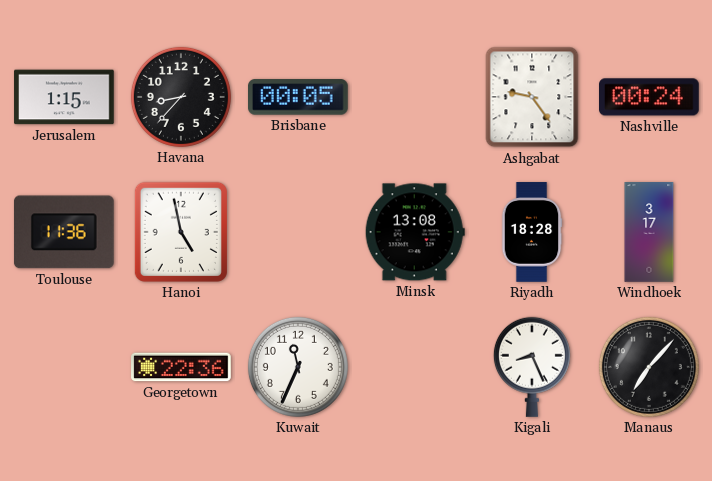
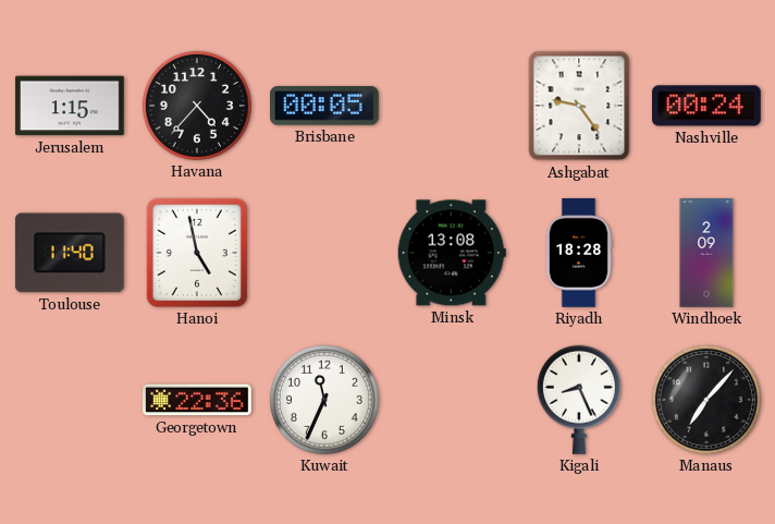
Havana: 8:37 -> 4:37
Toulouse: 11:36 -> 11:40
Windhoek: 3:17 -> 2:09
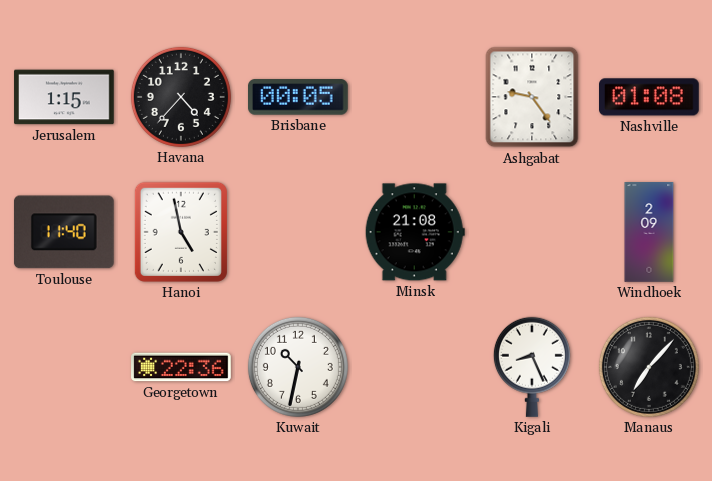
Nashville: 00:24 -> 01:08
Minsk: 13:08 -> 21:08
Riyadh: 18:28 -> none
Kuwait: 11:34 -> 10:32
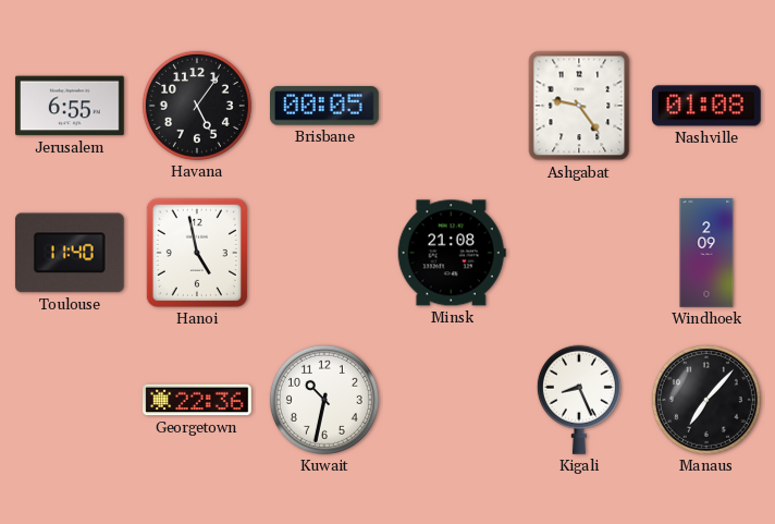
Jerusalem: 1:15 -> 6:55
Havana: 4:37 -> 5:06
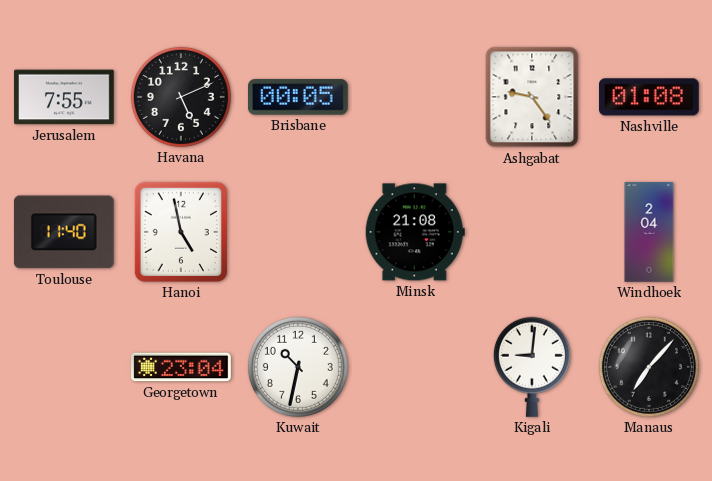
Jerusalem: 6:55 -> 7:55
Havana: 5:06 -> 5:11
Windhoek: 2:09 -> 2:04
Georgetown: 22:36 -> 23:04
Kigali: 8:26 -> 9:01
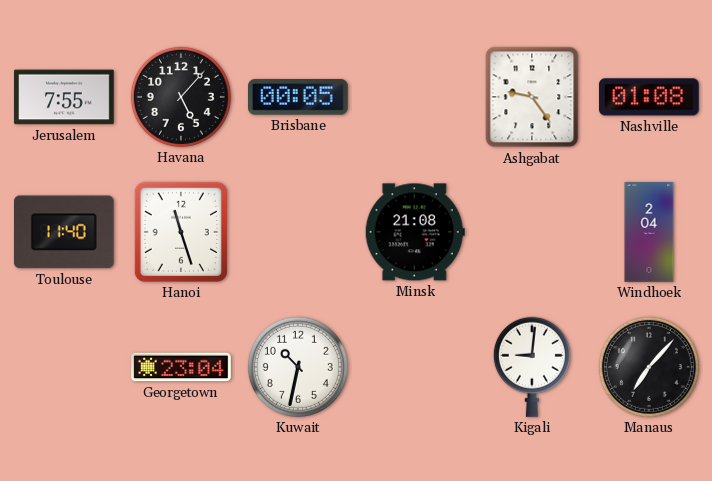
Havana: 5:11 -> 5:07
Hanoi: 4:58 -> 11:27
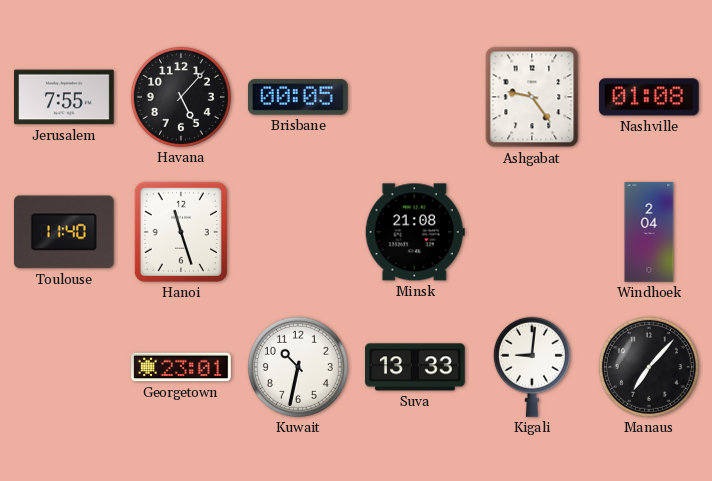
Georgetown: 23:04 -> 23:01
Suva: none -> 13:33
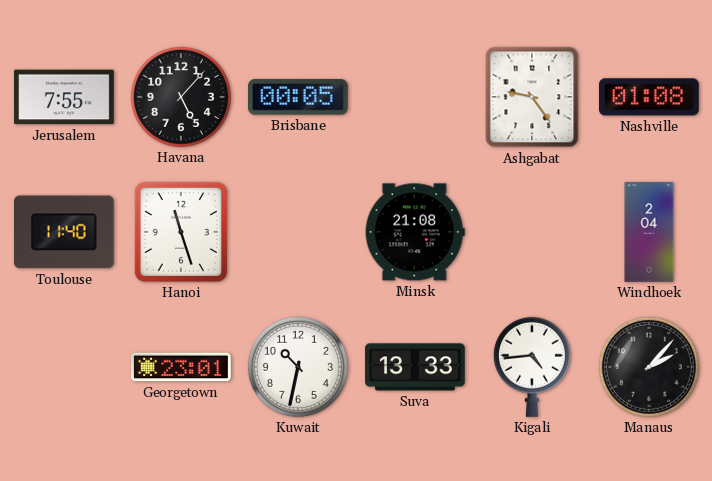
Kigali: 9:01 -> 4:44
Manaus: 7:07 -> 2:07
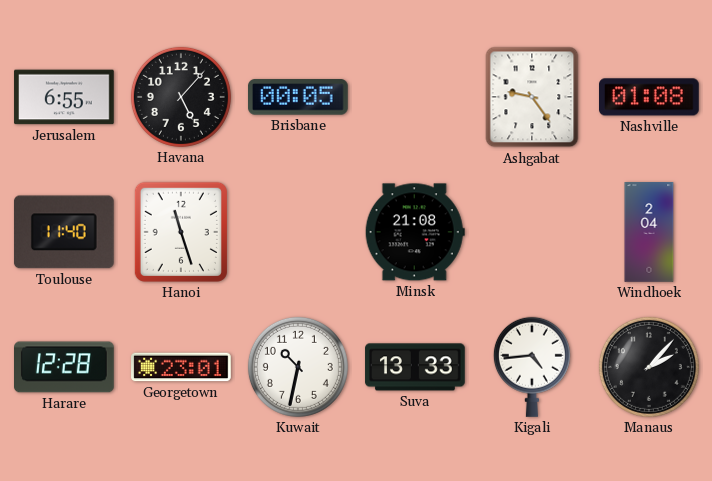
Jerusalem: 7:55 -> 6:55
Harare: none -> 12:28
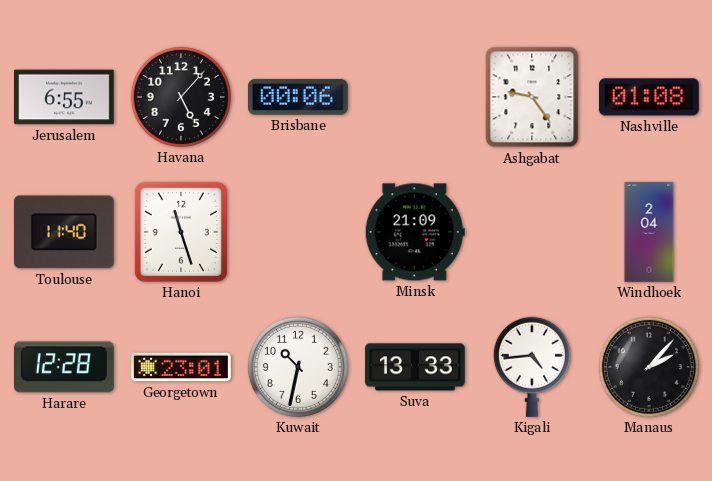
Brisbane: 00:05 -> 00:06
Minsk: 21:08 -> 21:09
